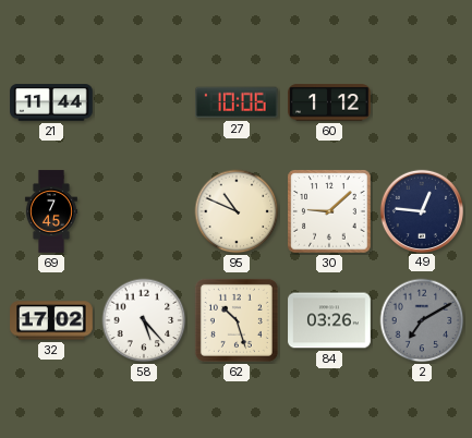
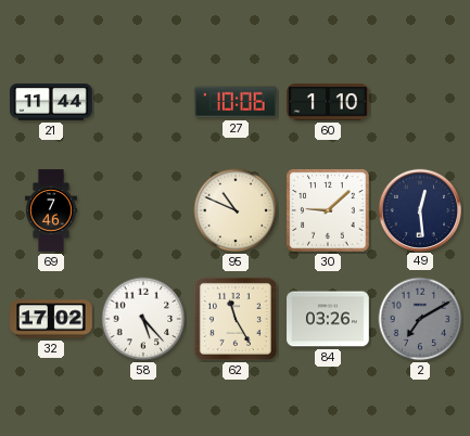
60: 1:12 -> 1:10
69: 7:45 -> 7:46
49: 12:46 -> 12:29
62: 10:27 -> 11:25
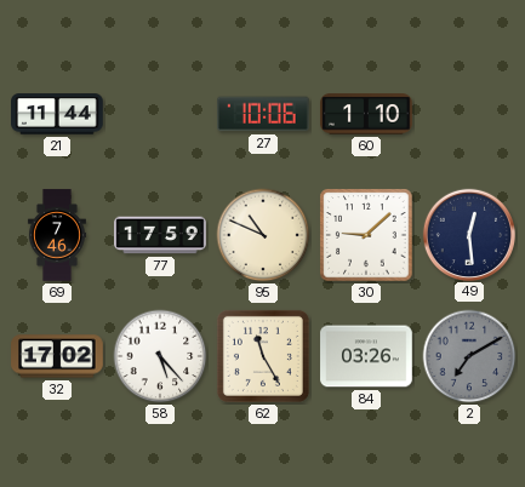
77: none -> 17:59
